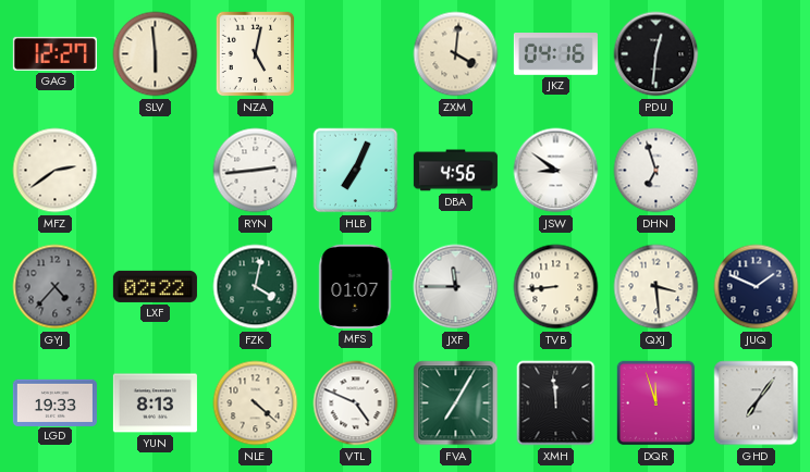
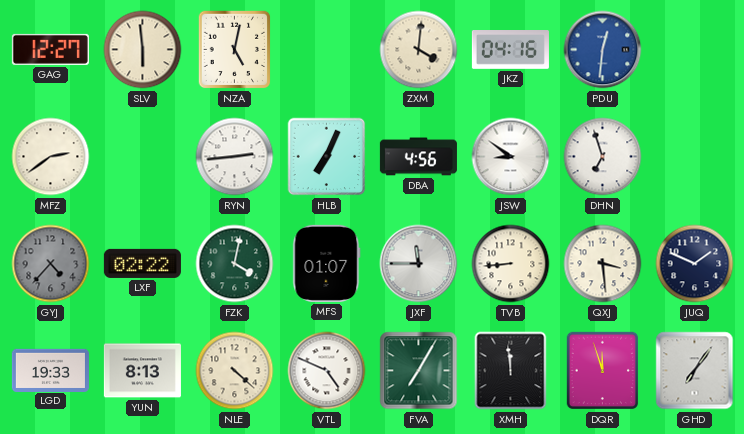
PDU dial: black -> blue
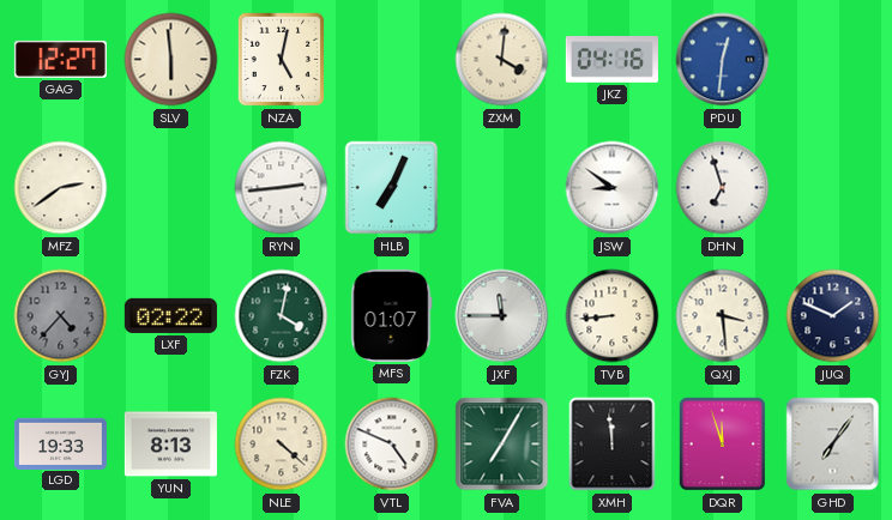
DBA: 4:56 -> none
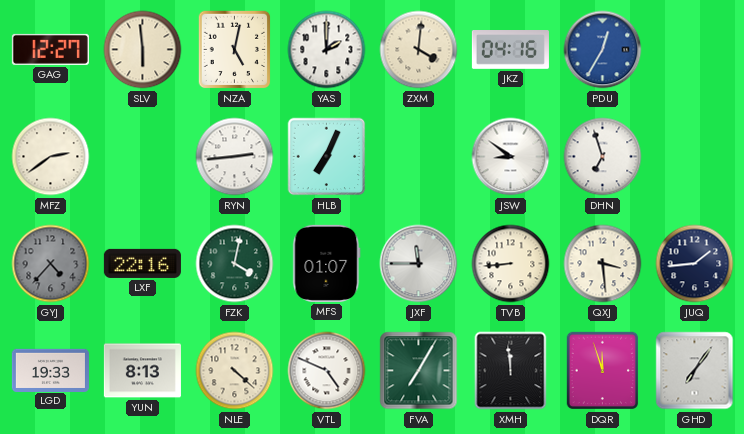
YAS: none -> 2:00
PDU: 12:31 -> 12:35
LXF: 02:22 -> 22:16
JUQ: 1:49 -> 1:44
